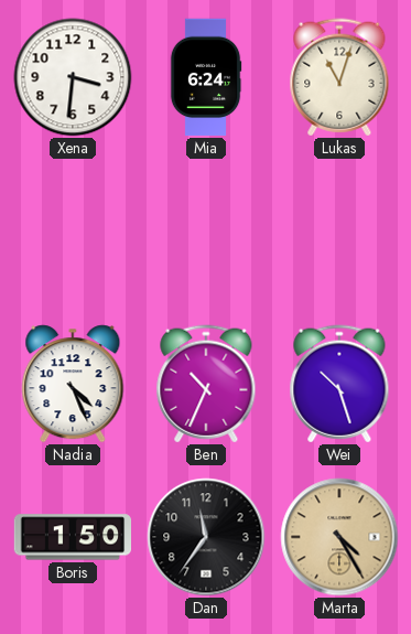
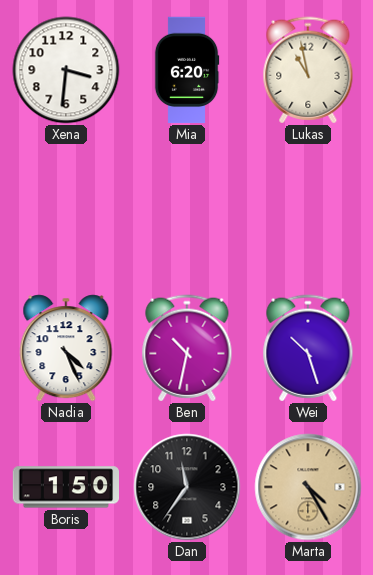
Mia: 6:24 -> 6:20
Lukas: 11:03 -> 10:58
Ben: 10:34 -> 10:32
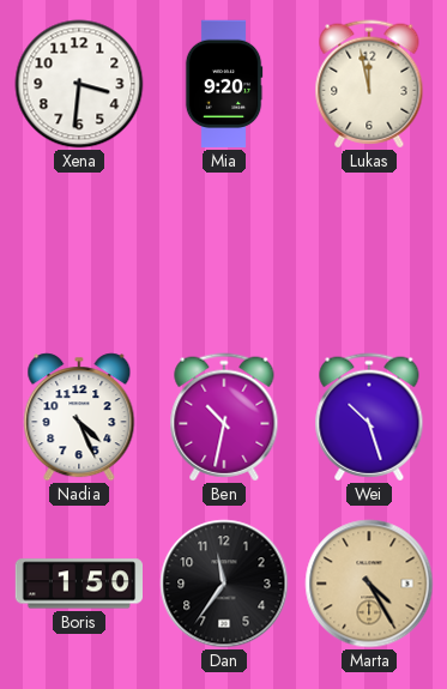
Mia: 6:20 -> 9:20
Lukas: 10:58 -> 11:58
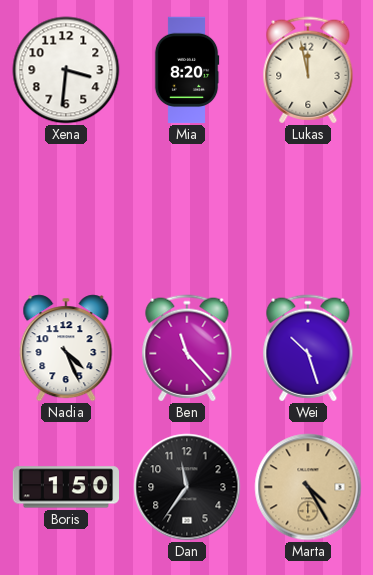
Mia: 9:20 -> 8:20
Ben: 10:32 -> 11:23
